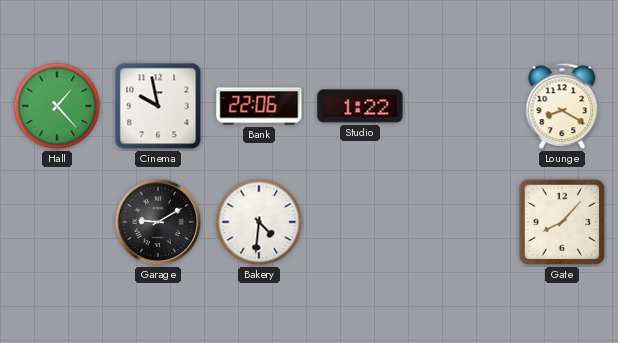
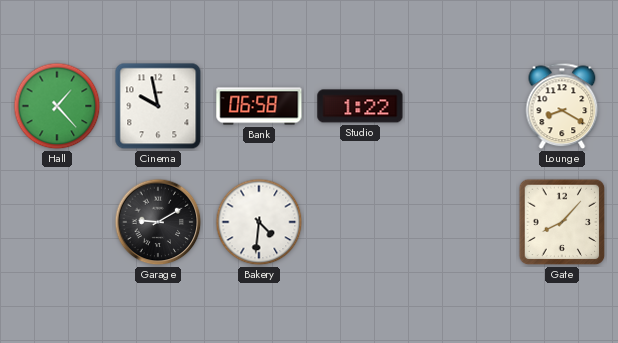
Bank: 22:06 -> 06:58
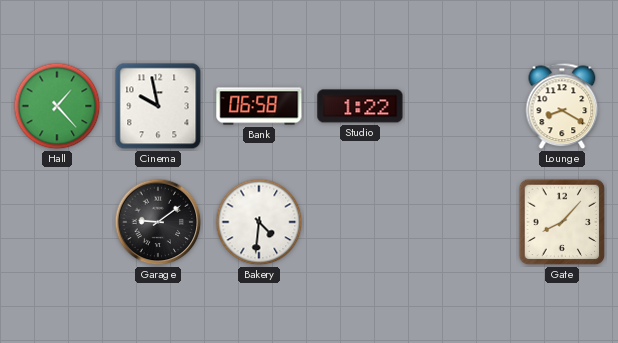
Garage: 9:10 -> 9:09
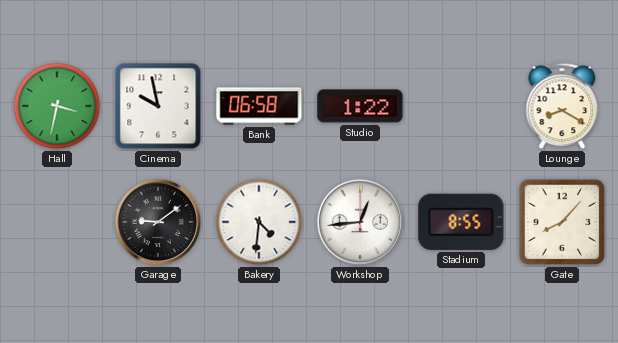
Hall: 1:23 -> 3:32
Workshop: none -> 12:44
Stadium: none -> 8:55
